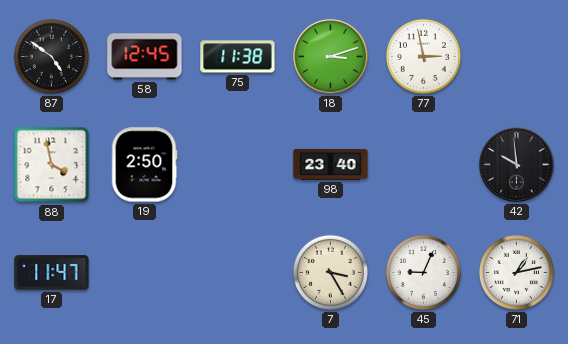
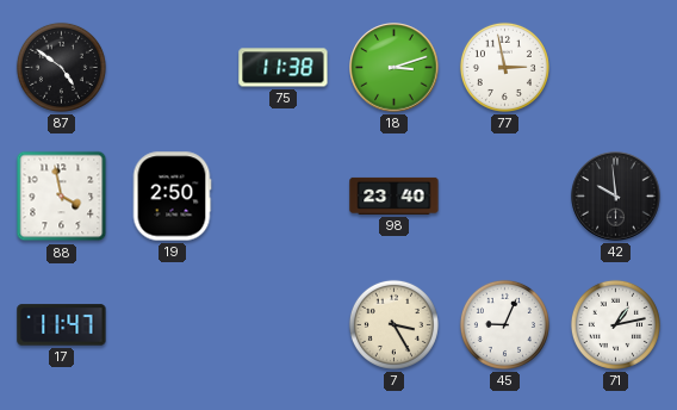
58: 12:45 -> none
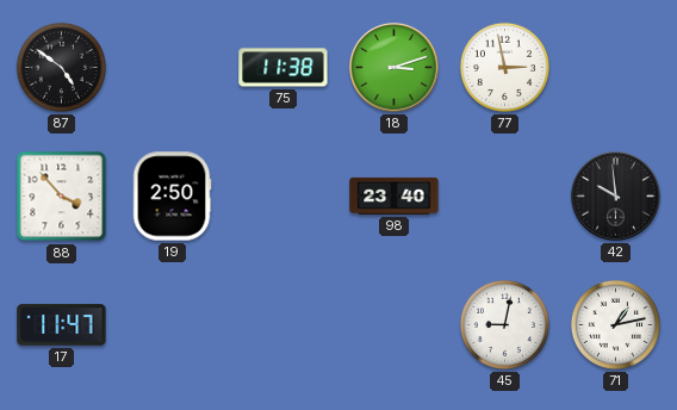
88: 3:58 -> 3:53
7: 3:25 -> none
45: 9:04 -> 9:02
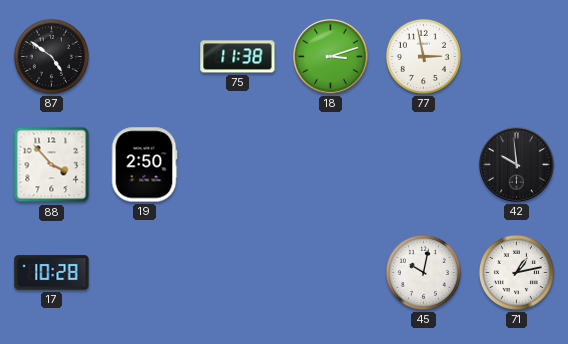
98: 23:40 -> none
17: 11:47 -> 10:28
45: 9:02 -> 10:02
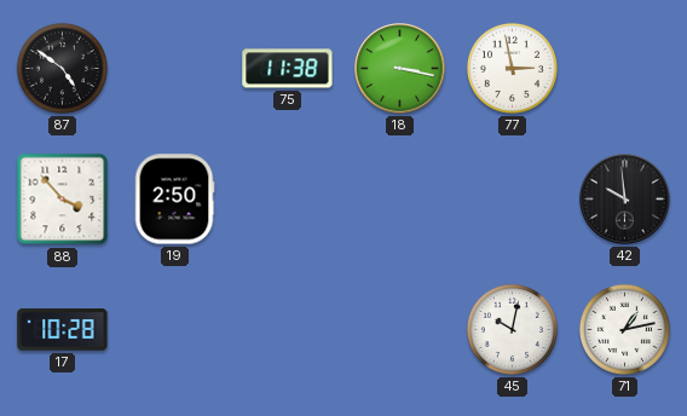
18: 3:12 -> 3:17
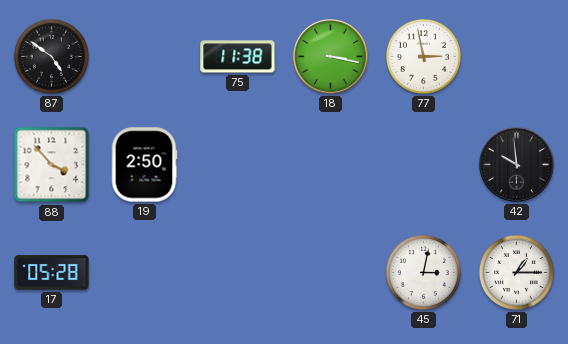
17: 10:28 -> 05:28
45: 10:02 -> 3:02
71: 1:13 -> 1:15
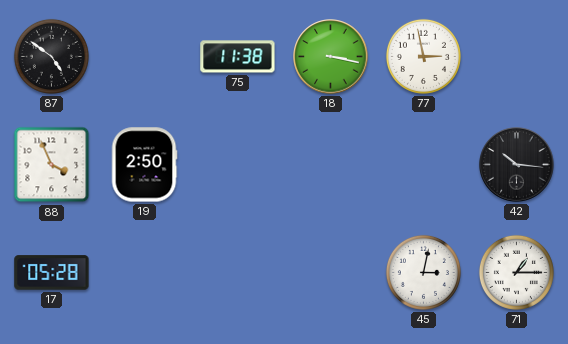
88: 3:53 -> 3:56
42: 9:59 -> 10:16
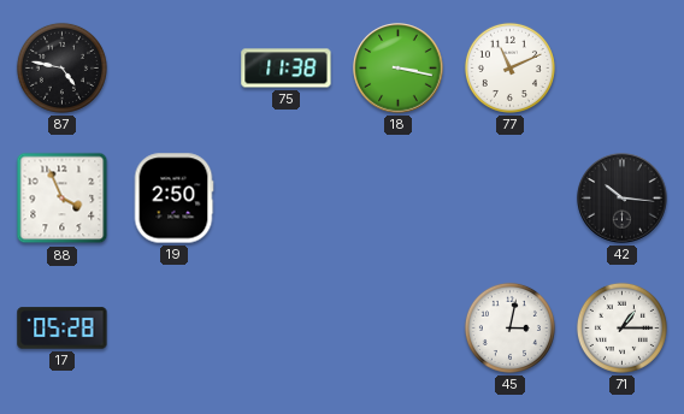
87: 4:51 -> 4:47
77: 2:58 -> 11:11
